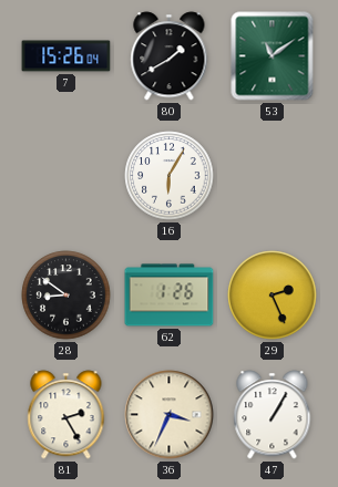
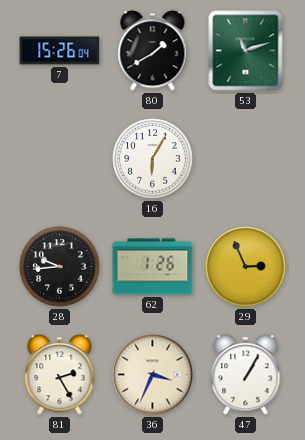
53: 11:09 -> 11:12
28: 8:51 -> 9:44
29: 2:26 -> 2:56
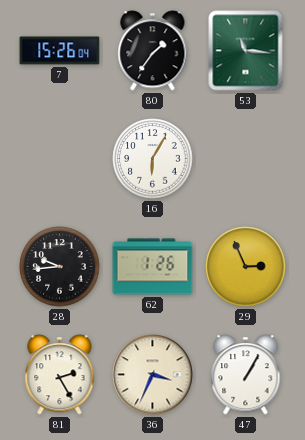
80: 1:40 -> 1:36
53: 11:12 -> 11:16
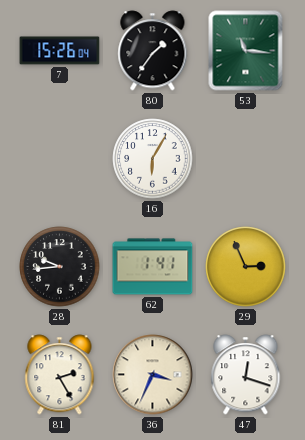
62: 1:26 -> 1:41
47: 1:05 -> 12:18
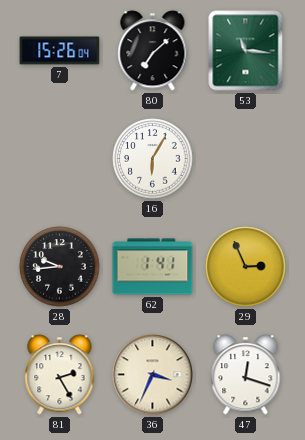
80: 1:36 -> 7:08
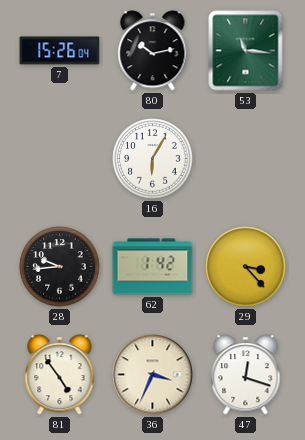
80: 7:08 -> 10:13
62: 1:41 -> 1:42
29: 2:56 -> 3:23
81: 2:25 -> 4:54
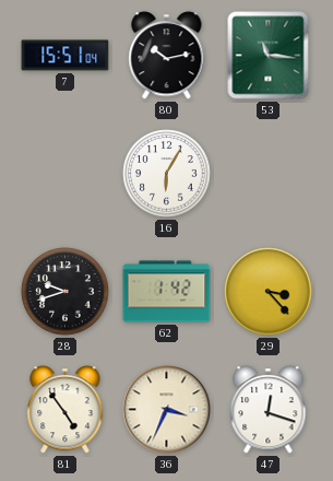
7: 15:26 -> 15:51
28: 9:44 -> 9:42
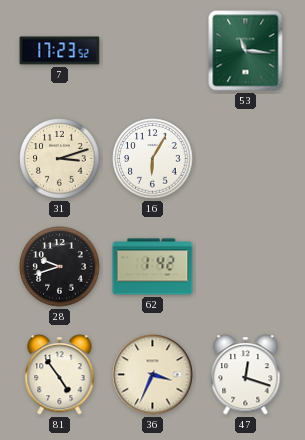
7: 15:51 -> 17:23
80: 10:13 -> none
31: none -> 3:12
29: 3:23 -> none
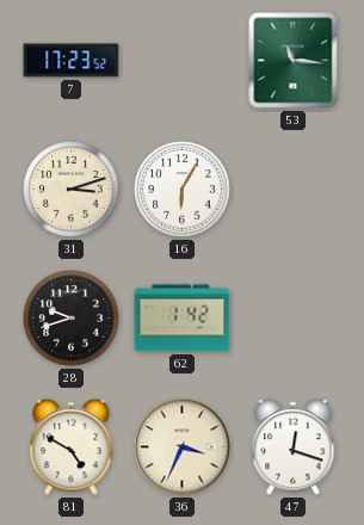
81: 4:54 -> 4:50
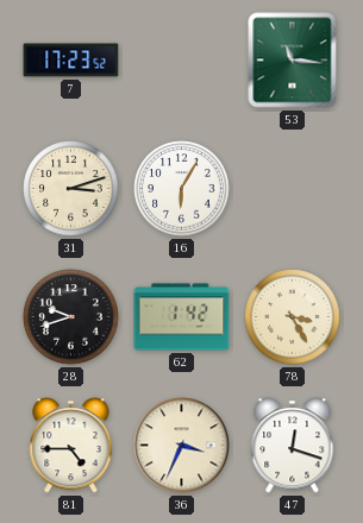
78: none -> 3:25
81: 4:50 -> 4:45
